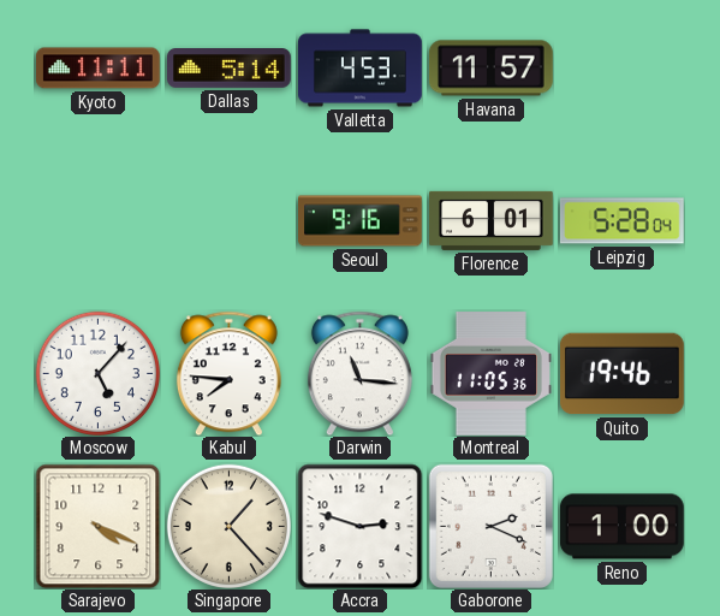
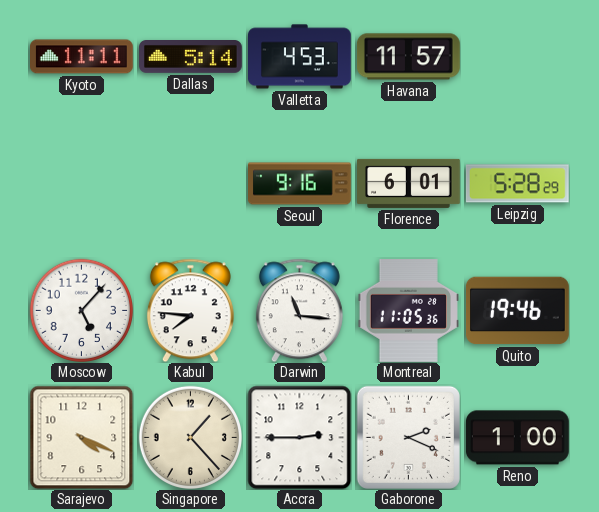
Leipzig: 5:28:04 -> 5:28:29
Accra: 2:48 -> 2:45
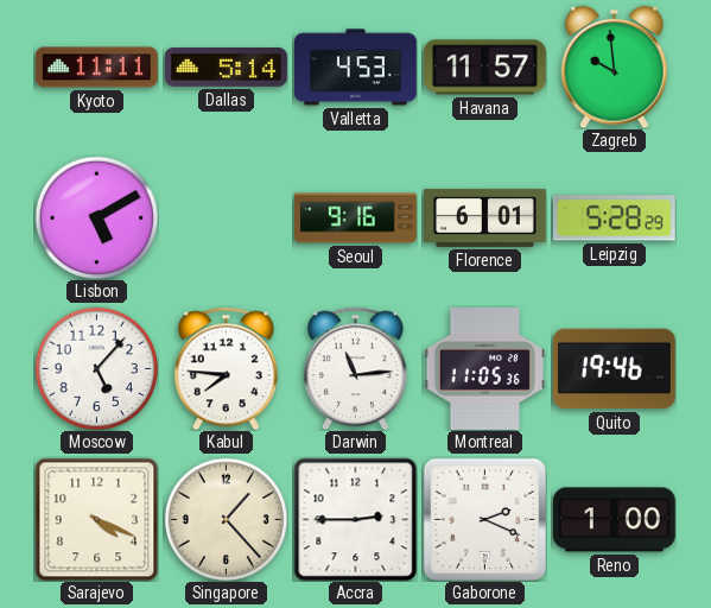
Zagreb: none -> 9:59
Lisbon: none -> 5:10
Darwin: 11:16 -> 11:14
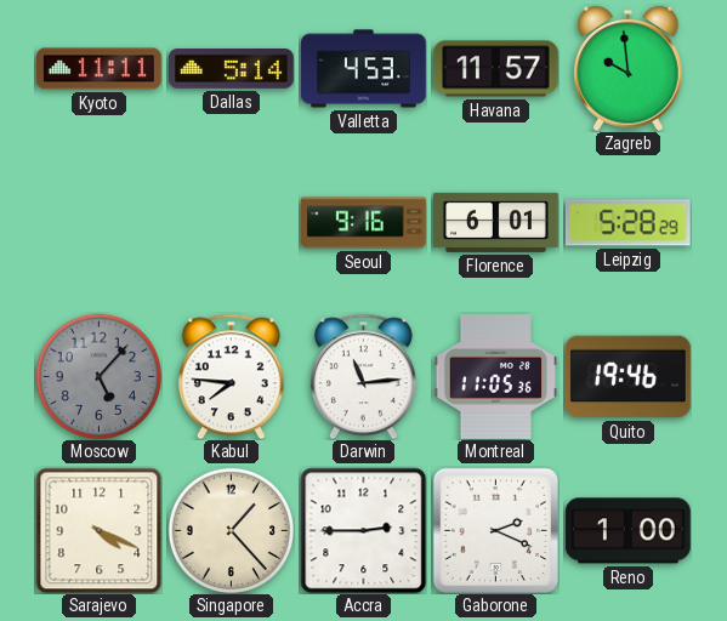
Lisbon: 5:10 -> none
Moscow dial: white -> grey
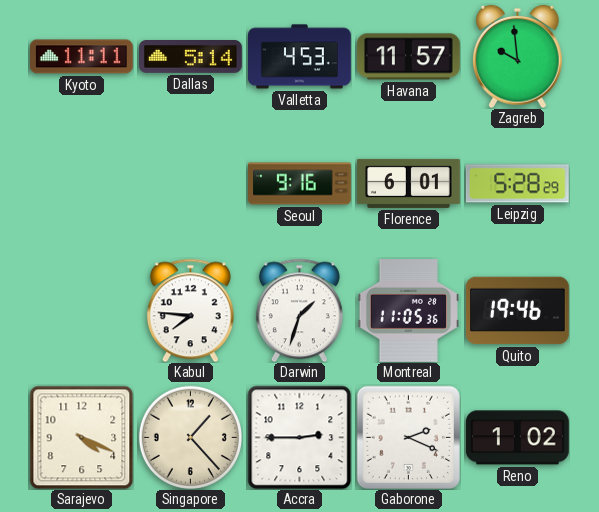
Moscow: 5:07 -> none
Darwin: 11:14 -> 1:33
Reno: 1:00 -> 1:02
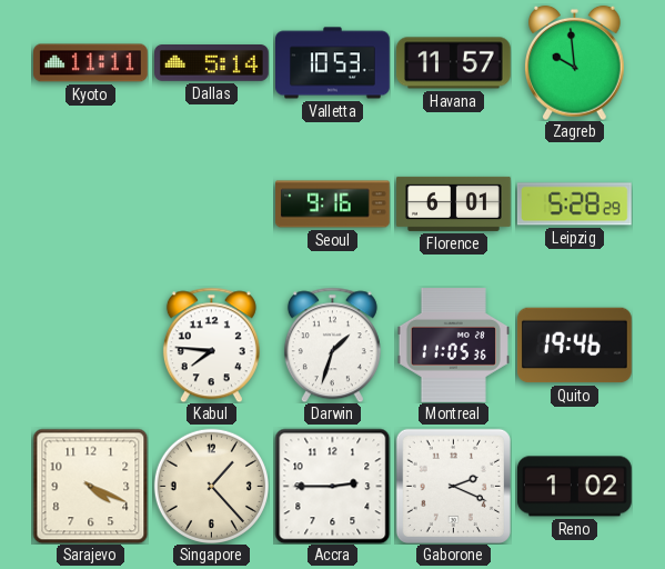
Valletta: 4:53 -> 10:53
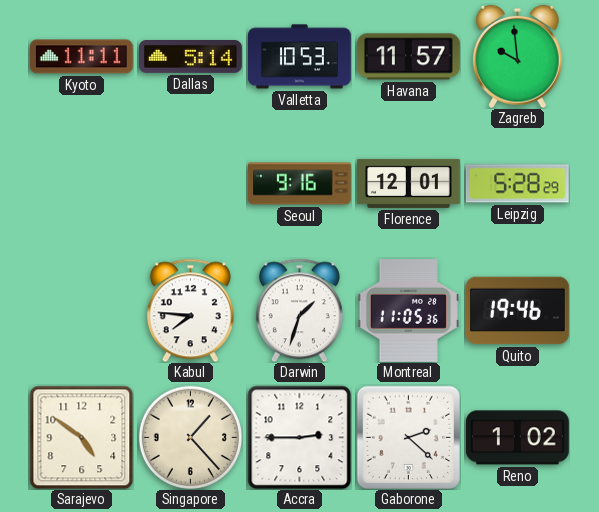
Florence: 6:01 -> 12:01
Sarajevo: 4:19 -> 4:51
Gaborone: 2:19 -> 2:22
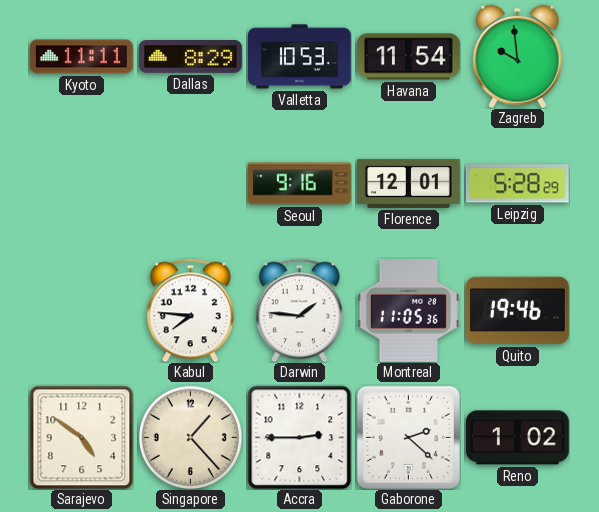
Dallas: 5:14 -> 8:29
Havana: 11:57 -> 11:54
Darwin: 1:33 -> 1:46
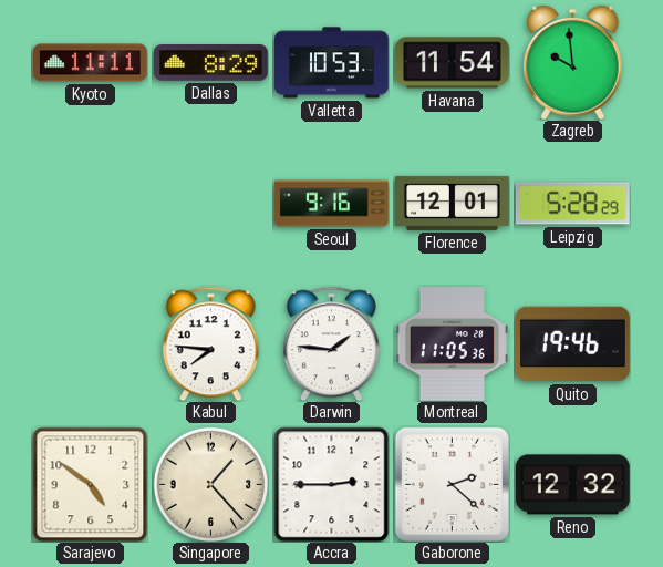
Reno: 1:02 -> 12:32
